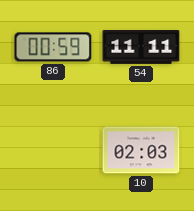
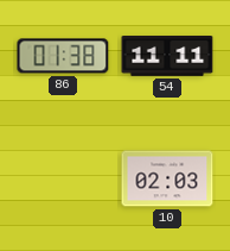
86: 00:59 -> 01:38
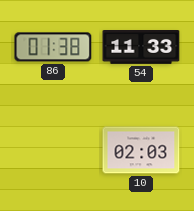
54: 11:11 -> 11:33
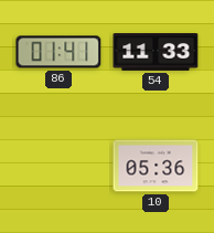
86: 01:38 -> 01:41
10: 02:03 -> 05:36
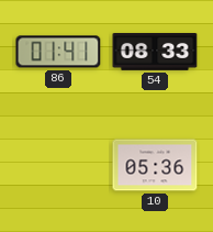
54: 11:33 -> 08:33
